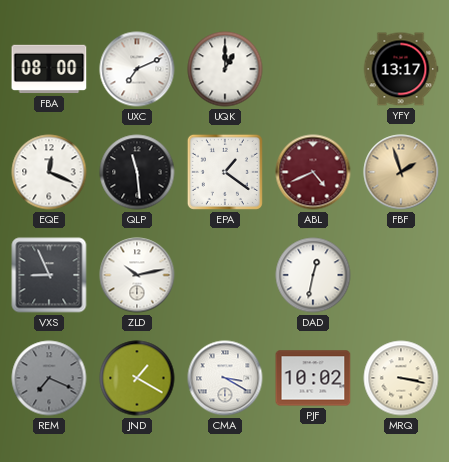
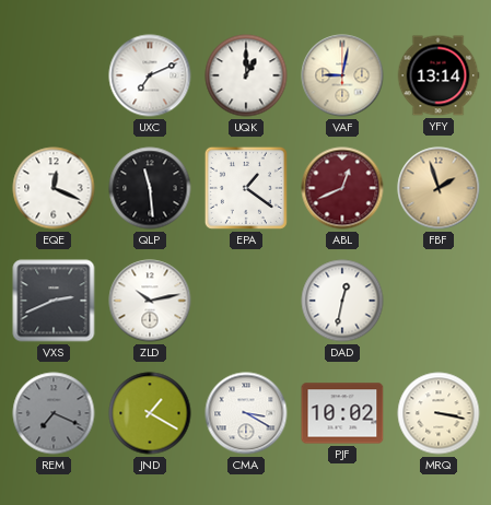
FBA: 08:00 -> none
VAF: none -> 9:02
YFY: 13:17 -> 13:14
ABL: 4:41 -> 12:41
VXS: 8:56 -> 2:41
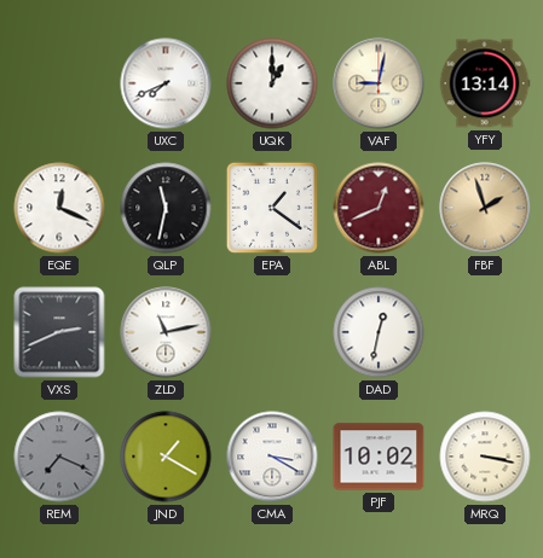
UXC: 7:11 -> 7:41
QLP: 11:29 -> 11:32
ZLD: 10:13 -> 11:13
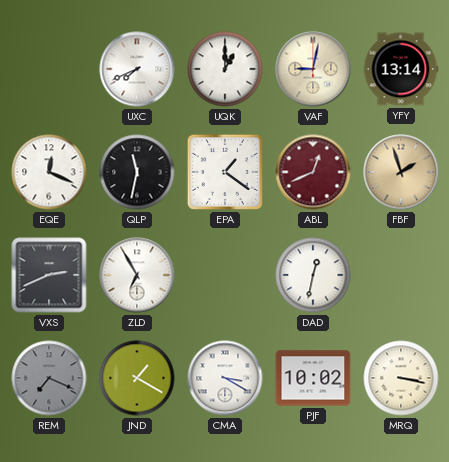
ZLD: 11:13 -> 6:55
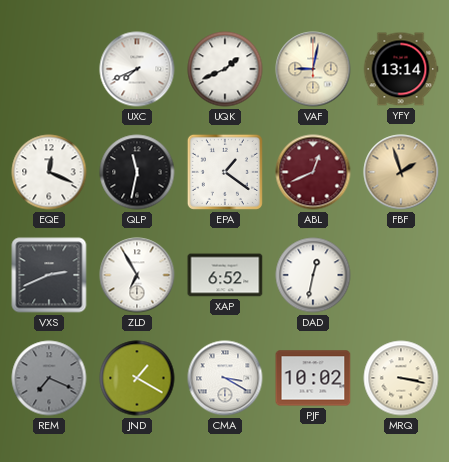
UQK: 1:00 -> 1:41
XAP: none -> 6:52
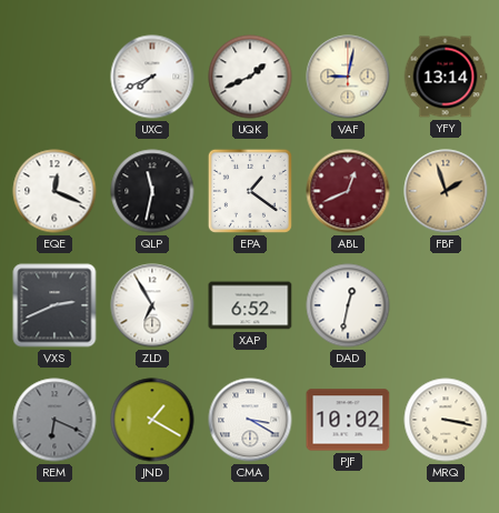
REM: 7:19 -> 6:19
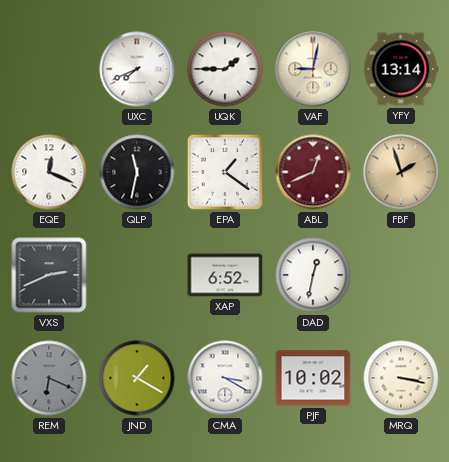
UQK: 1:41 -> 1:45
ZLD: 6:55 -> none
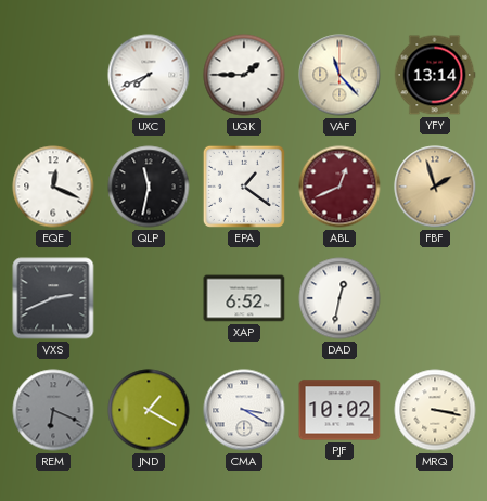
VAF: 9:02 -> 11:23
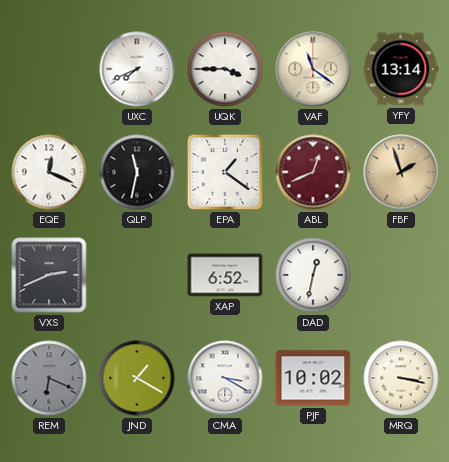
UQK: 1:45 -> 3:45
VAF: 11:23 -> 11:21
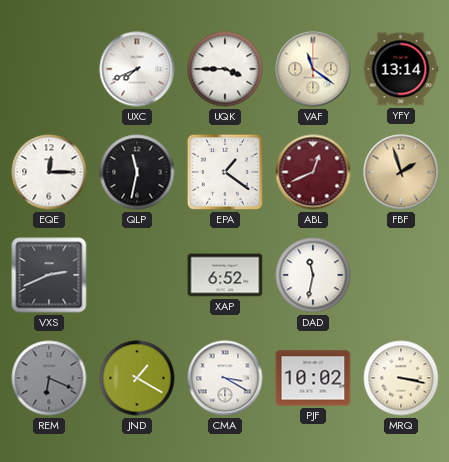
EQE: 12:19 -> 12:15
DAD: 12:32 -> 11:32
